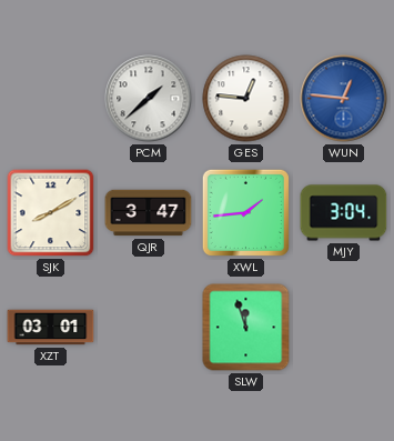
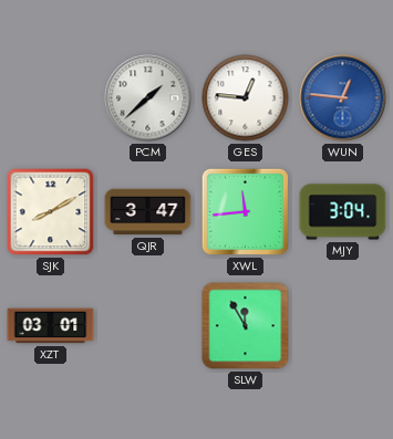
XWL: 1:44 -> 11:44
SLW: 11:57 -> 11:55
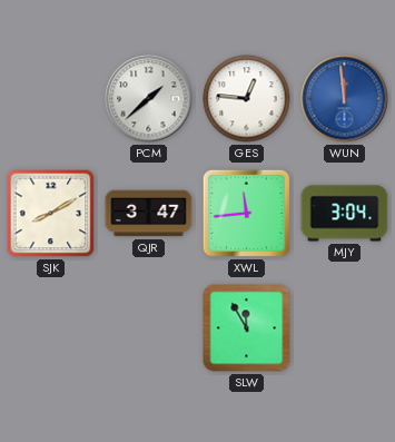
WUN: 12:46 -> 11:59
XZT: 03:01 -> none
